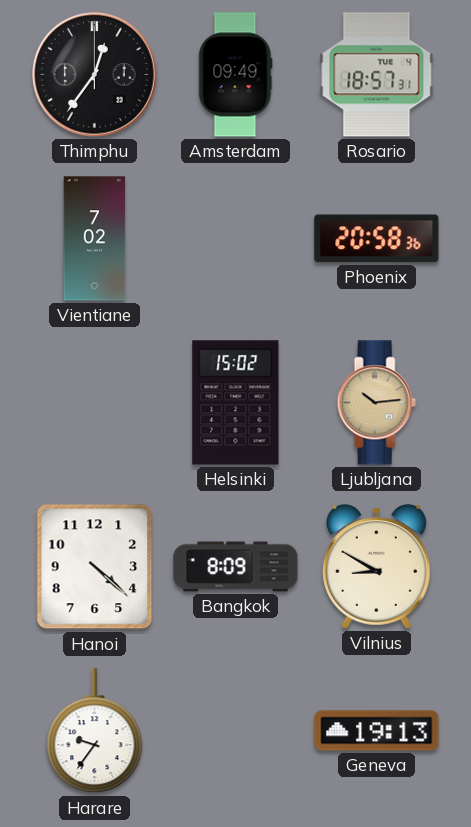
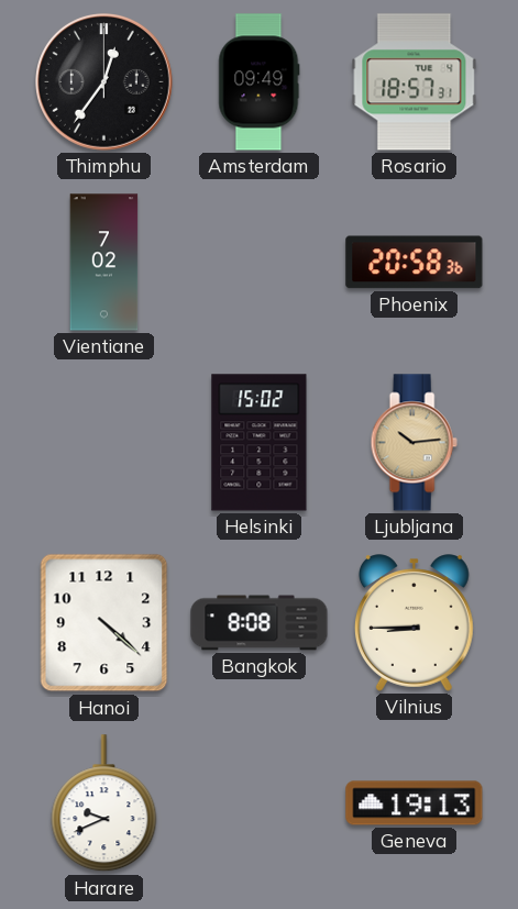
Bangkok: 8:09 -> 8:08
Vilnius: 8:50 -> 8:45
Harare: 9:36 -> 9:41
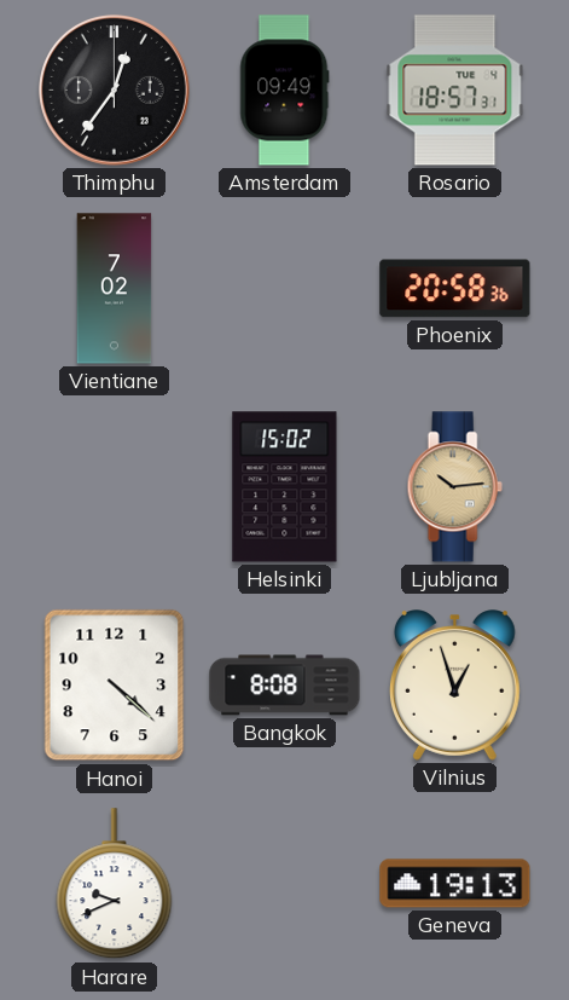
Vilnius: 8:45 -> 12:57
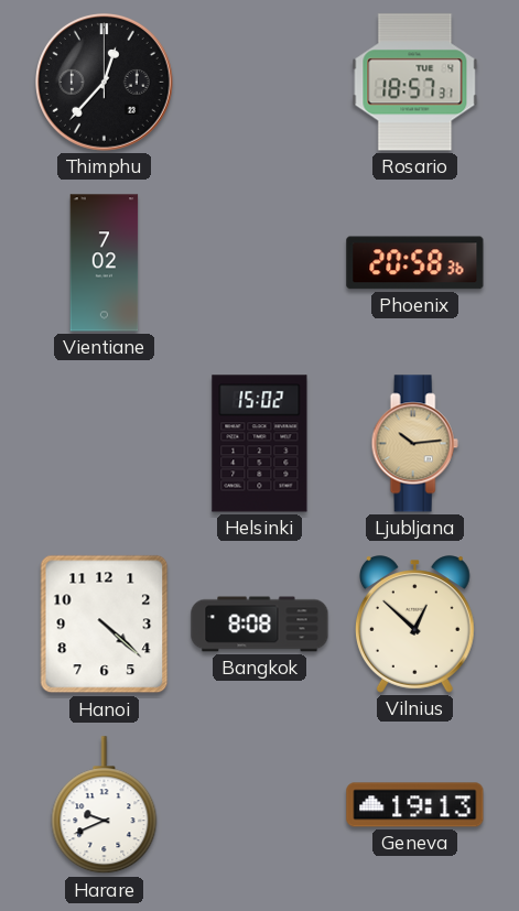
Thimphu: 12:36 -> 12:37
Amsterdam: 09:49 -> none
Vilnius: 12:57 -> 12:52
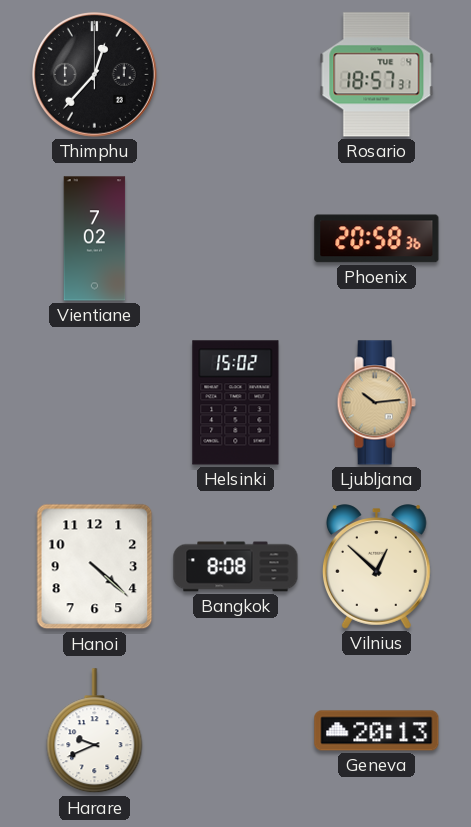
Geneva: 19:13 -> 20:13
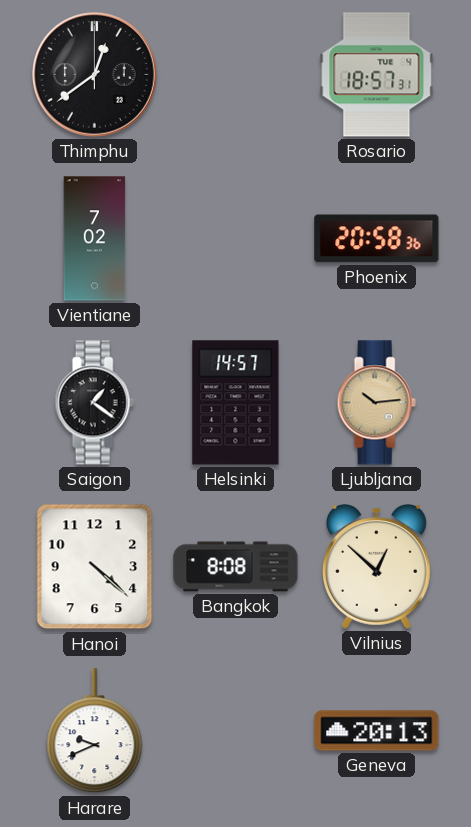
Thimphu: 12:37 -> 12:39
Saigon: none -> 1:21
Helsinki: 15:02 -> 14:57
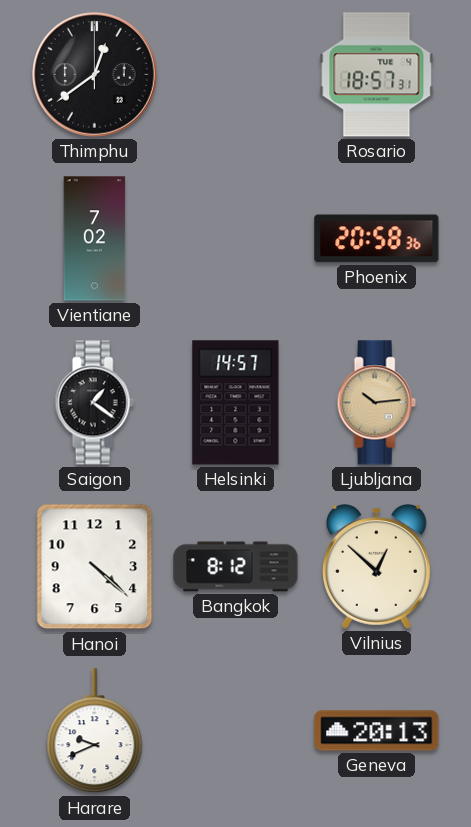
Bangkok: 8:08 -> 8:12
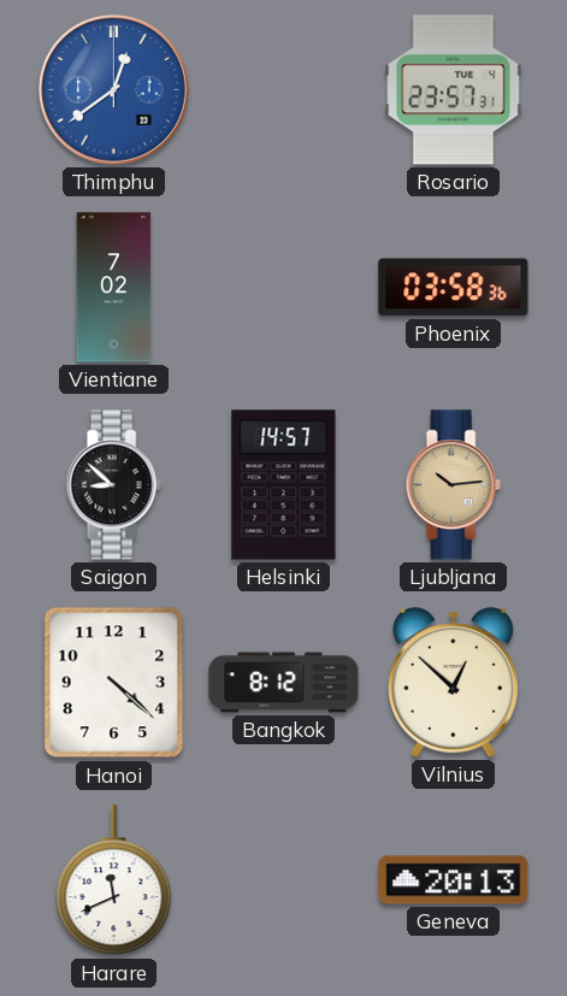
Thimphu dial: black -> blue
Rosario: 18:57 -> 23:57
Phoenix: 20:58 -> 03:58
Saigon: 1:21 -> 8:52
Harare: 9:41 -> 11:41
